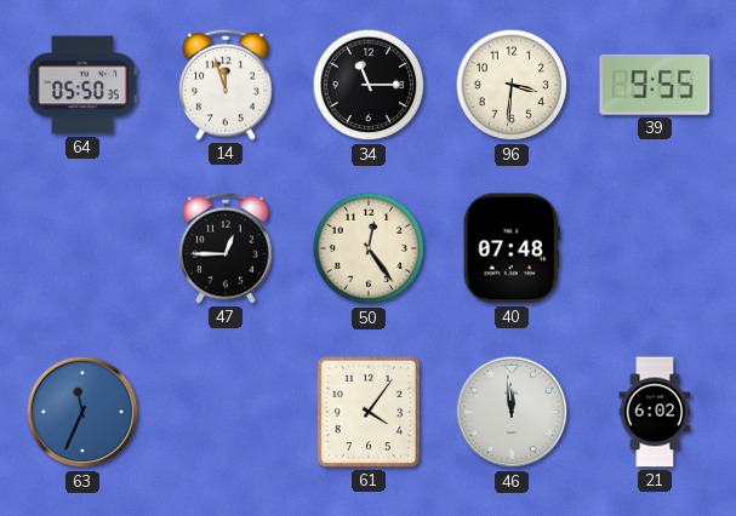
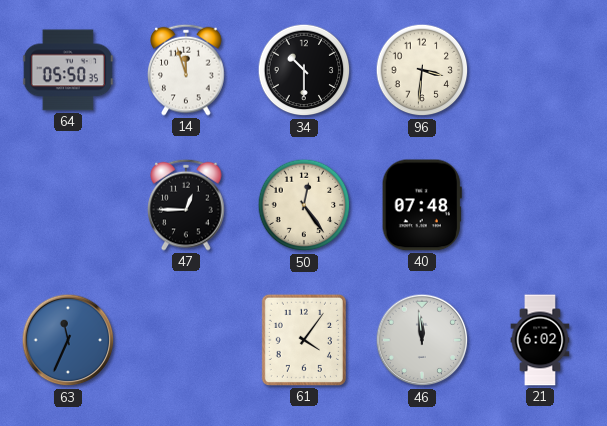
34: 11:15 -> 10:30
39: 9:55 -> none
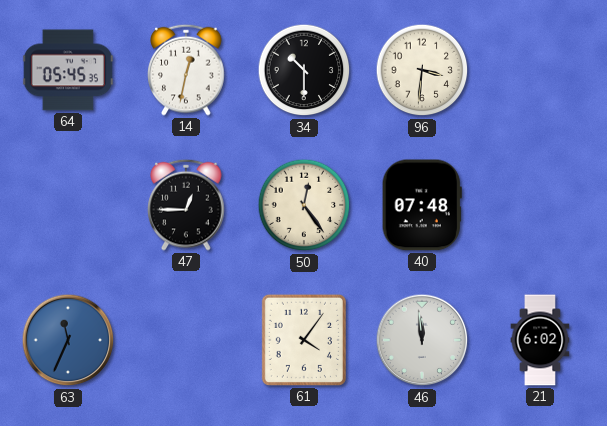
64: 05:50 -> 05:45
14: 11:57 -> 12:32
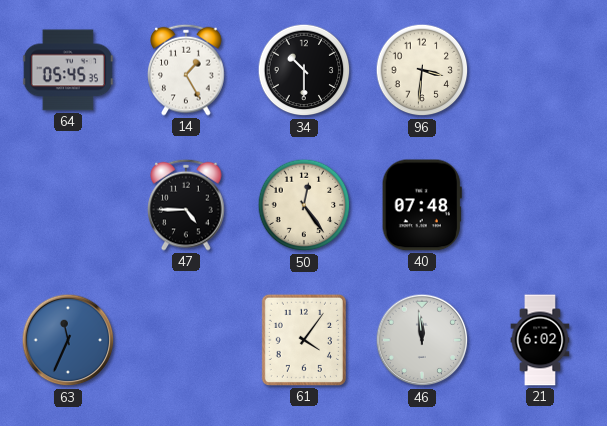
14: 12:32 -> 1:25
47: 12:45 -> 4:45
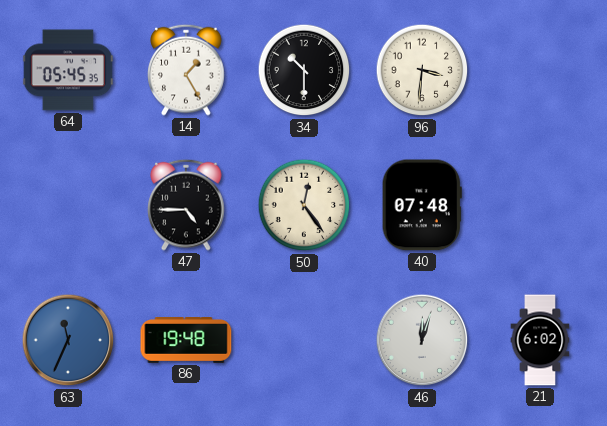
86: none -> 19:48
61: 4:06 -> none
46: 11:59 -> 12:03
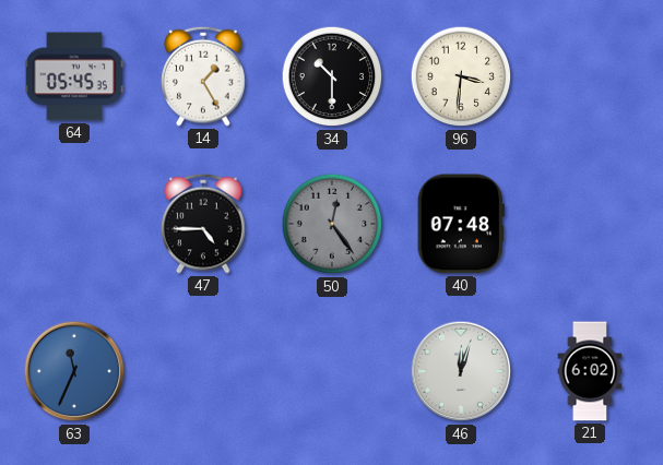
50 dial: cream -> grey
86: 19:48 -> none
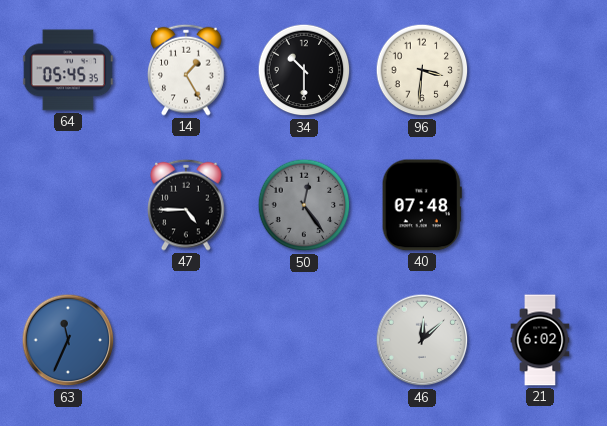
46: 12:03 -> 12:08
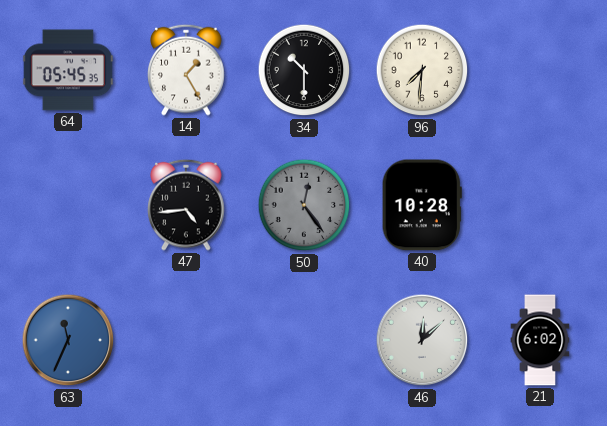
96: 3:31 -> 7:31
47: 4:45 -> 4:44
40: 07:48 -> 10:28
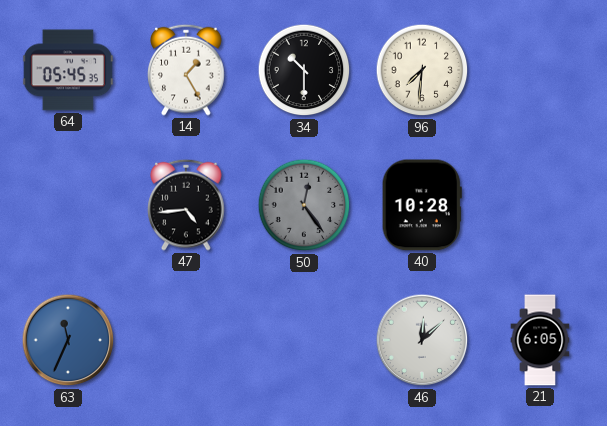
21: 6:02 -> 6:05
